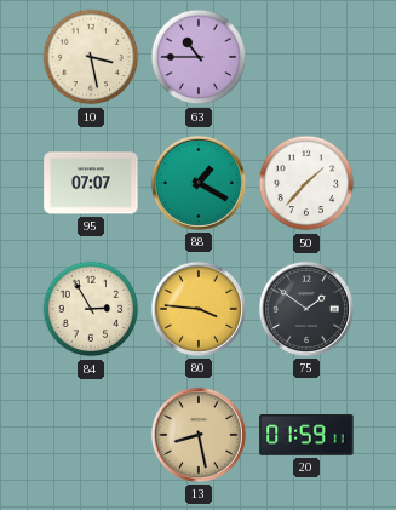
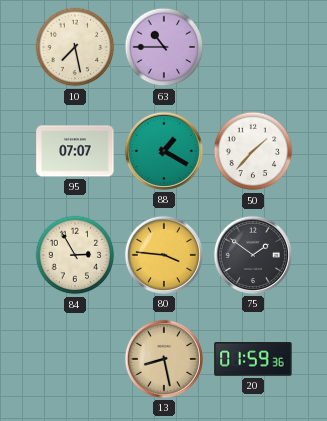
10: 3:28 -> 7:28
20: 01:59:11 -> 01:59:36
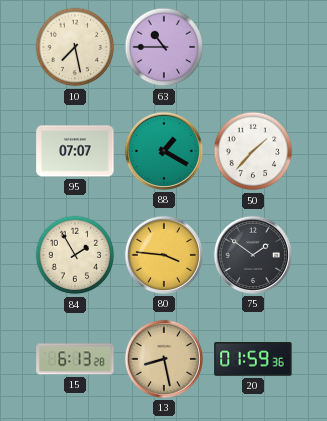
84: 2:55 -> 1:55
15: none -> 6:13
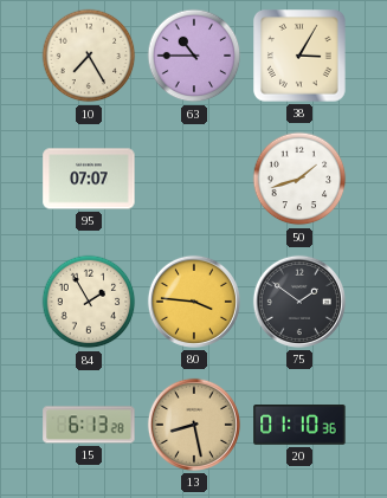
10: 7:28 -> 7:25
38: none -> 3:05
88: 1:20 -> none
50: 1:37 -> 1:42
20: 01:59 -> 01:10
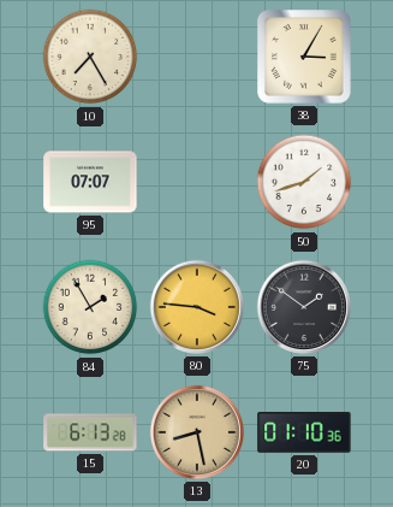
63: 10:45 -> none
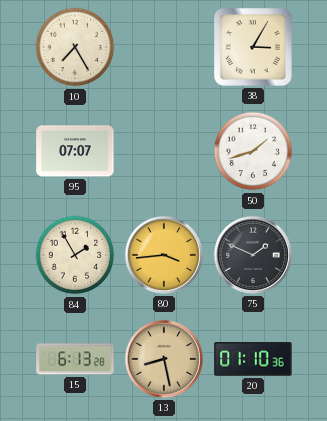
80: 3:46 -> 3:44
75: 1:51 -> 1:49
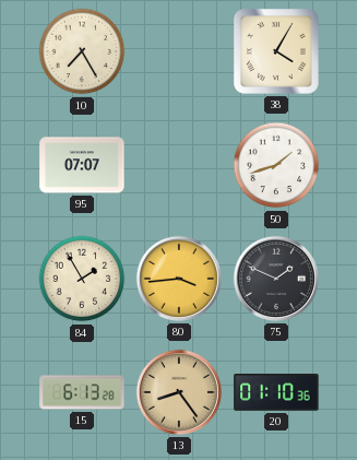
38: 3:05 -> 4:05
13: 8:28 -> 8:24
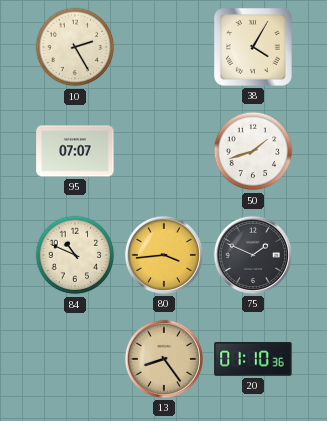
10: 7:25 -> 2:25
84: 1:55 -> 10:49
15: 6:13 -> none
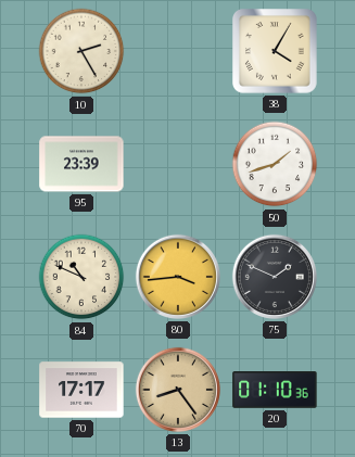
95: 07:07 -> 23:39
70: none -> 17:17
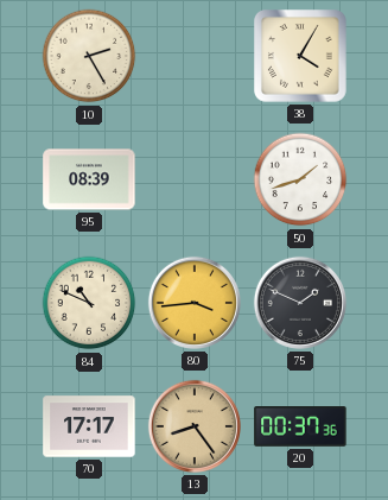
95: 23:39 -> 08:39
20: 01:10 -> 00:37
